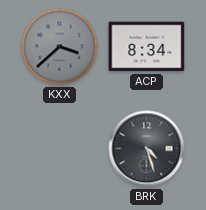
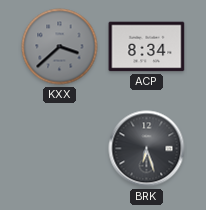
BRK: 4:27 -> 6:27
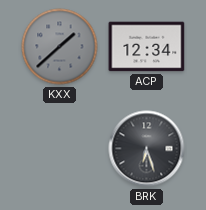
KXX: 3:38 -> 1:38
ACP: 8:34 -> 12:34
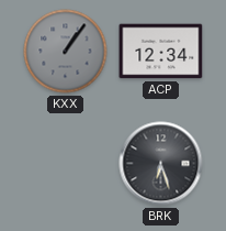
KXX: 1:38 -> 1:06
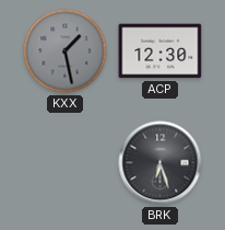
KXX: 1:06 -> 1:28
ACP: 12:34 -> 12:30
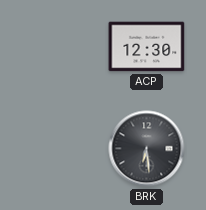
KXX: 1:28 -> none
BRK: 6:27 -> 6:29
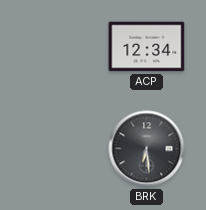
ACP: 12:30 -> 12:34
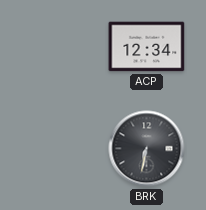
BRK: 6:29 -> 6:32
